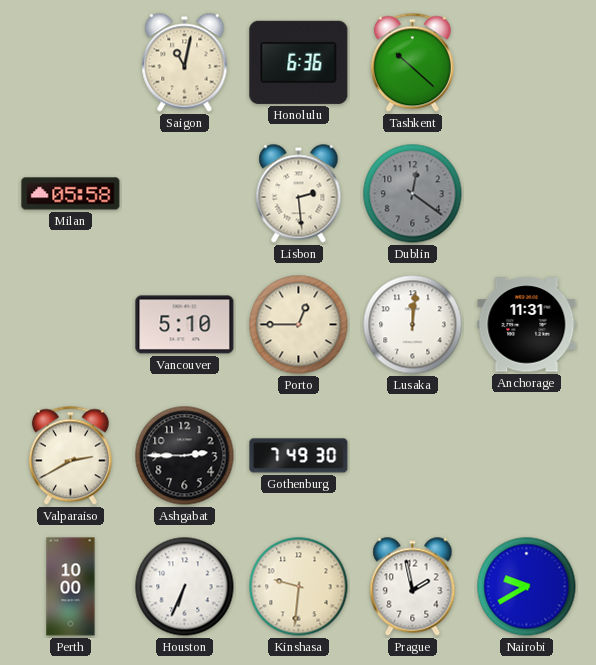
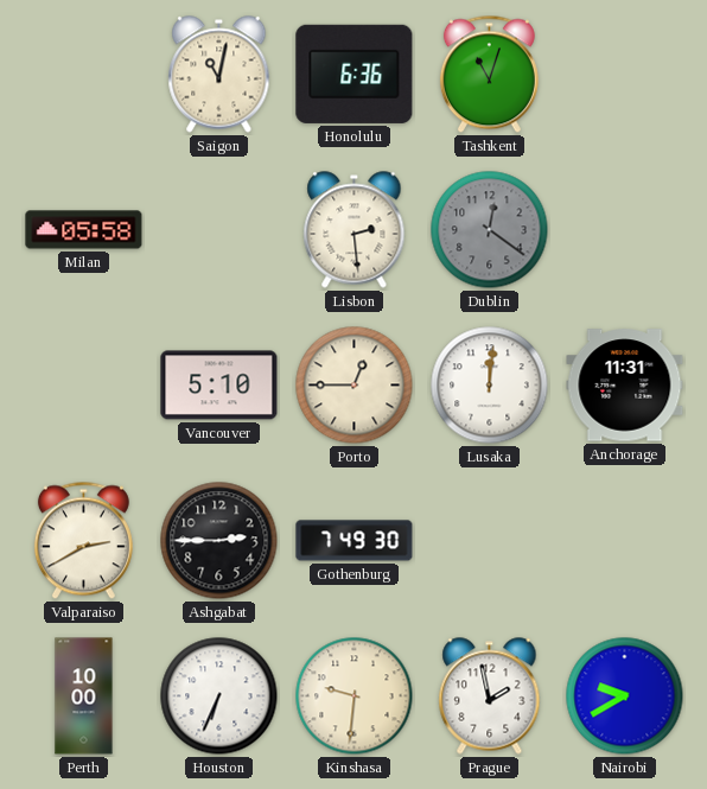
Tashkent: 10:22 -> 11:03
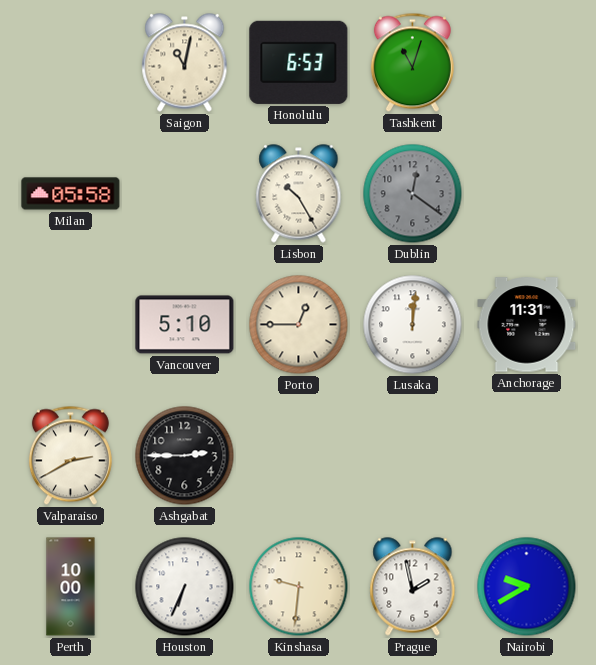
Honolulu: 6:36 -> 6:53
Lisbon: 2:29 -> 10:25
Gothenburg: 7:49 -> none
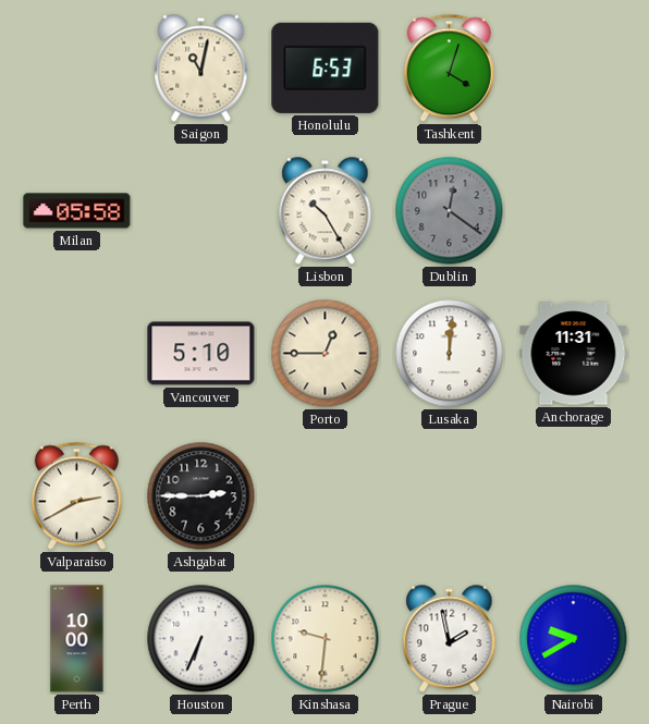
Tashkent: 11:03 -> 4:03
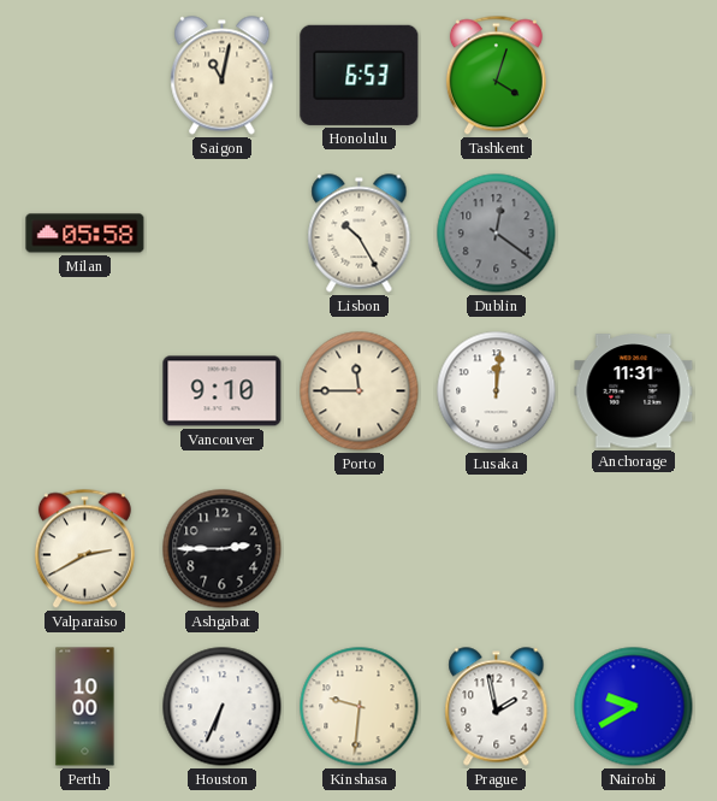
Vancouver: 5:10 -> 9:10
Porto: 12:45 -> 11:45
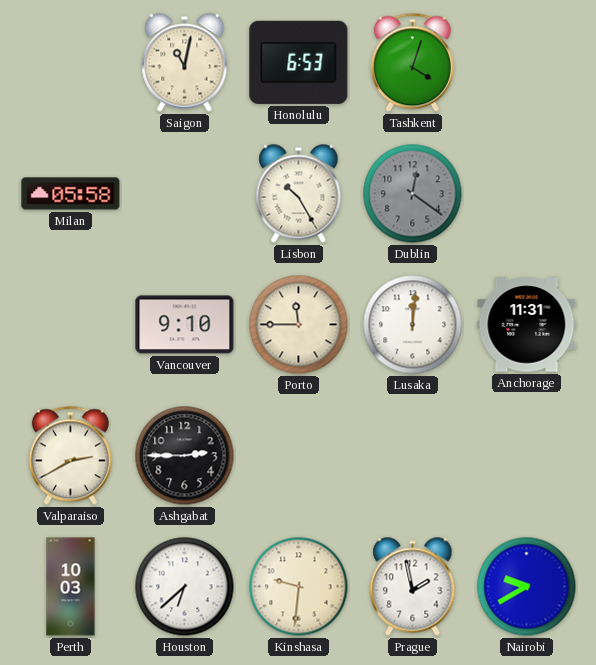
Perth: 10:00 -> 10:03
Houston: 6:34 -> 6:38
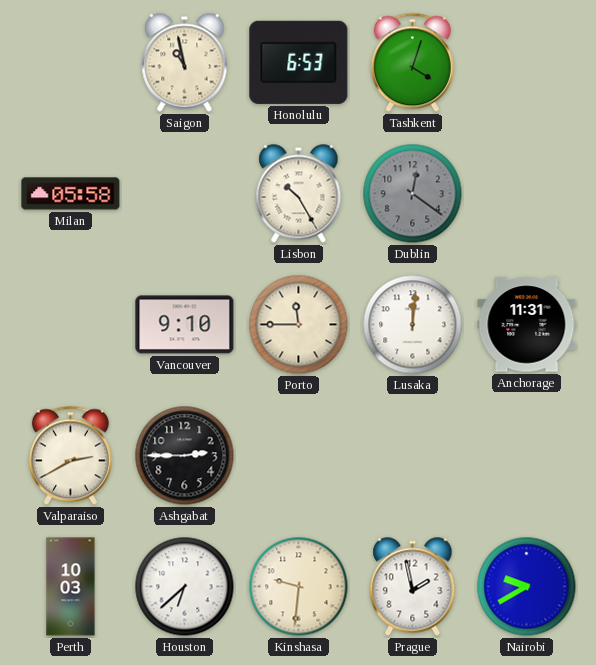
Saigon: 11:02 -> 10:58
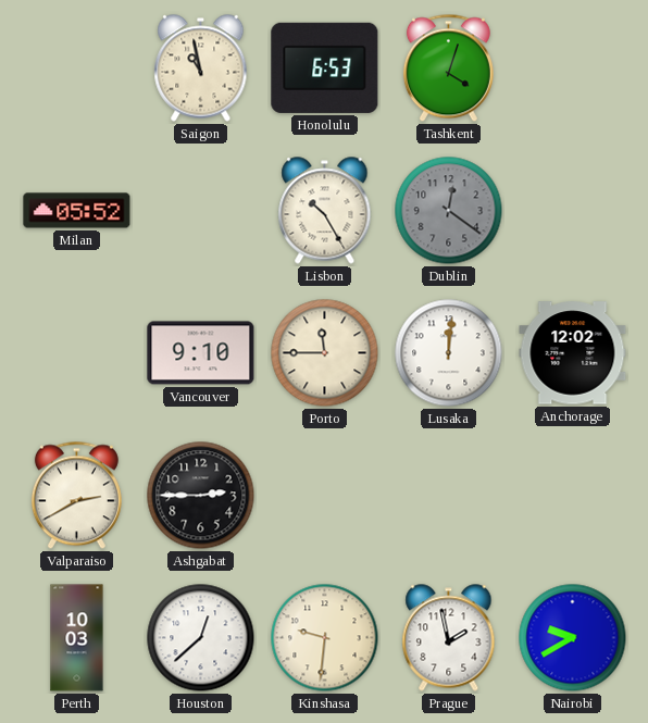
Milan: 05:58 -> 05:52
Anchorage: 11:31 -> 12:02
Houston: 6:38 -> 12:38
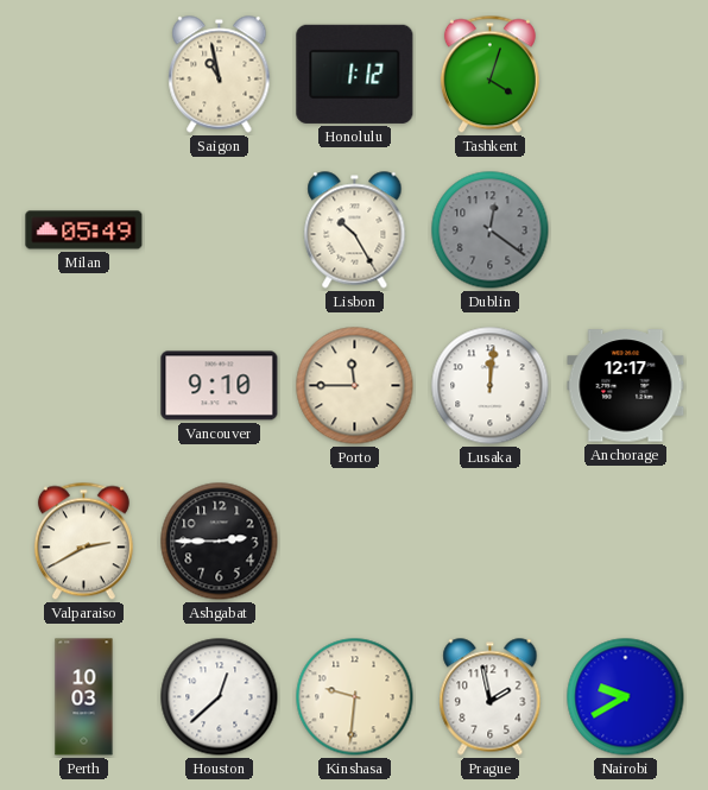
Honolulu: 6:53 -> 1:12
Milan: 05:52 -> 05:49
Anchorage: 12:02 -> 12:17
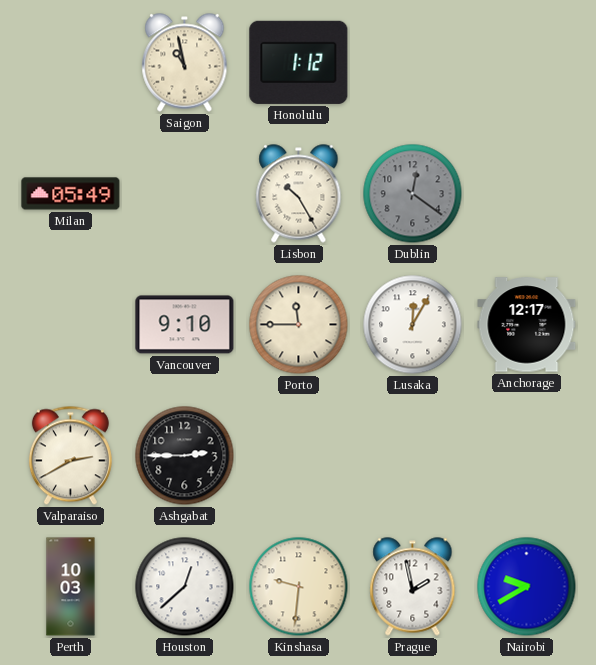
Tashkent: 4:03 -> none
Lusaka: 12:01 -> 12:05
